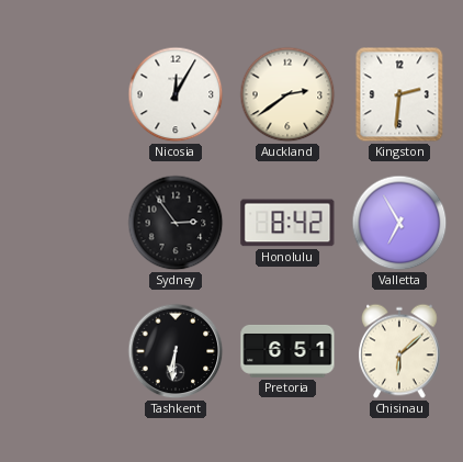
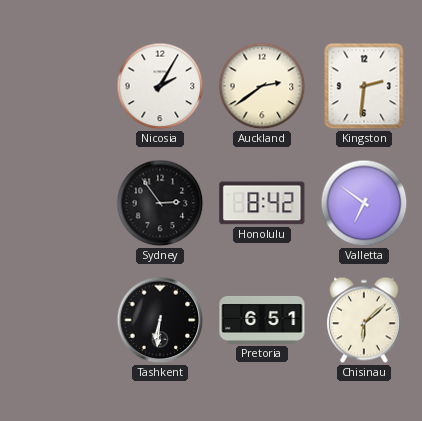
Nicosia: 12:05 -> 2:05
Valletta: 6:55 -> 6:51
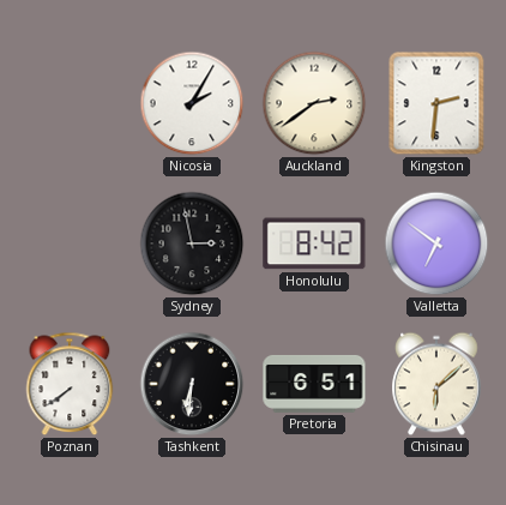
Sydney: 2:54 -> 2:58
Poznan: none -> 7:39
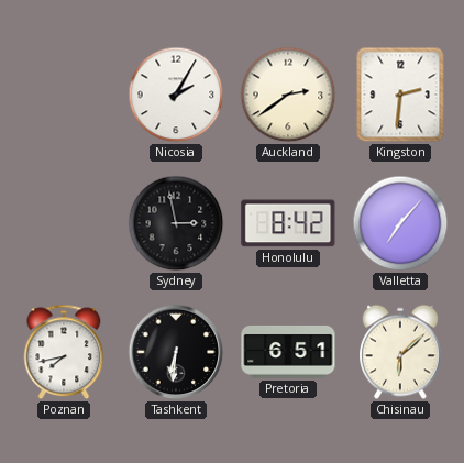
Valletta: 6:51 -> 7:07
Poznan: 7:39 -> 7:43
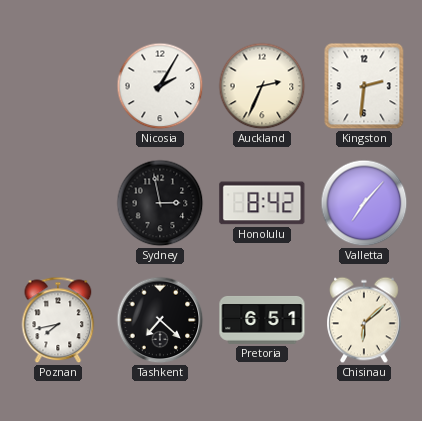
Auckland: 2:39 -> 2:34
Tashkent: 6:31 -> 7:22
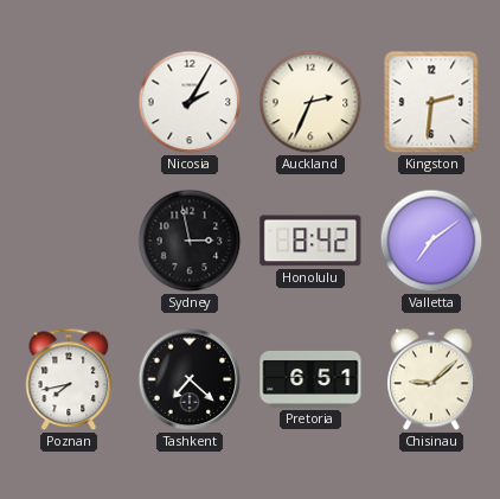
Valletta: 7:07 -> 7:09
Chisinau: 6:08 -> 9:08
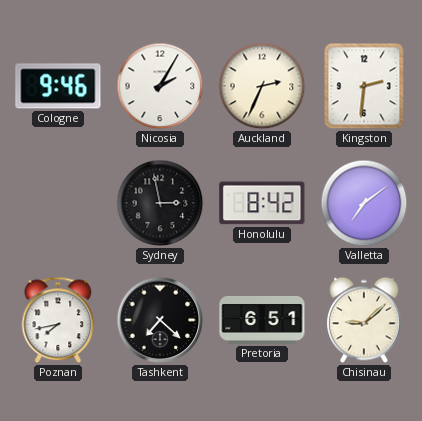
Cologne: none -> 9:46
